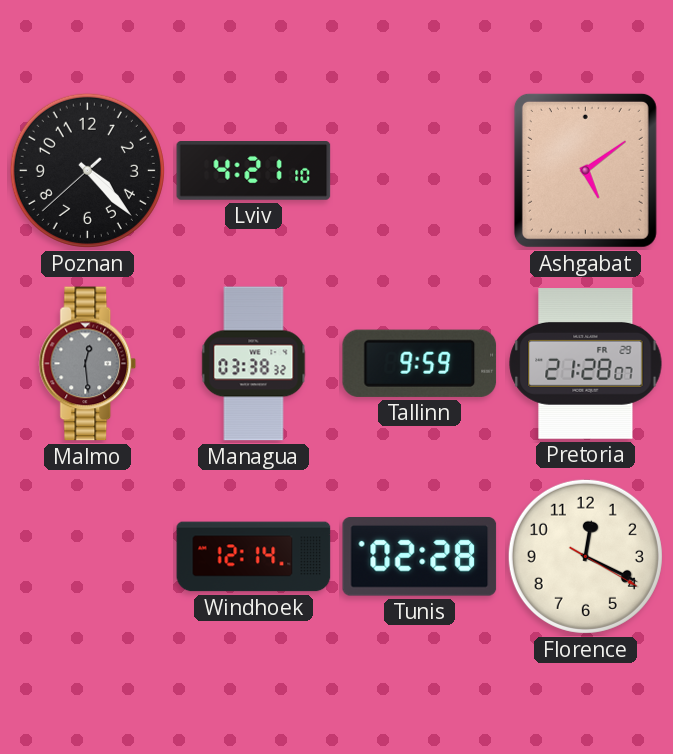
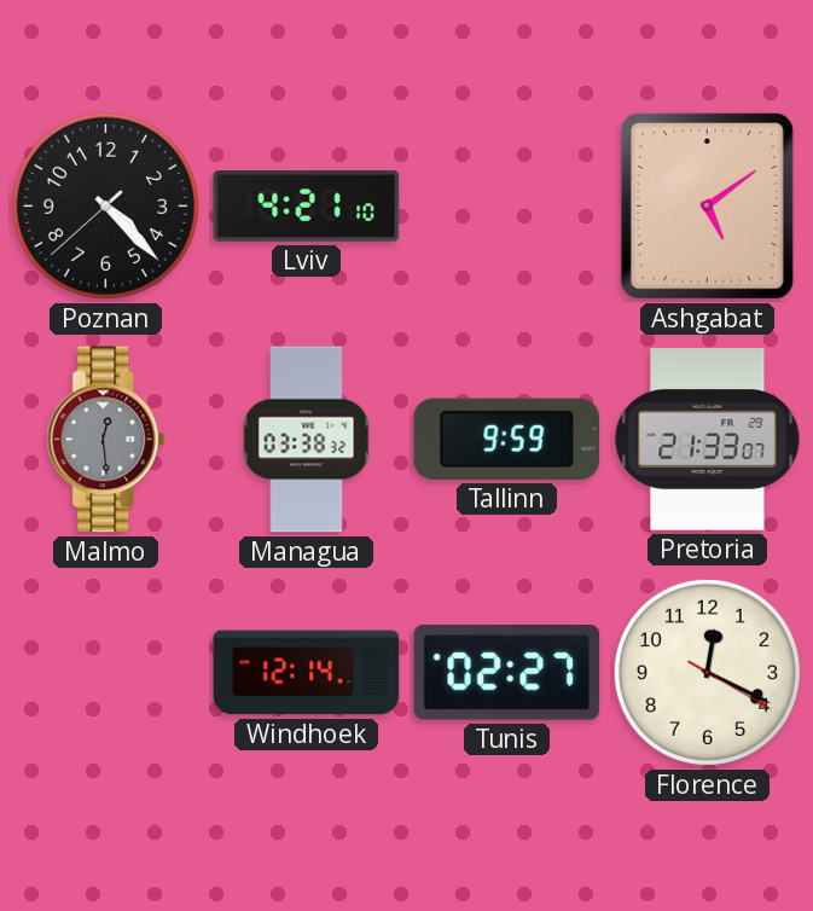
Pretoria: 21:28 -> 21:33
Tunis: 02:28 -> 02:27
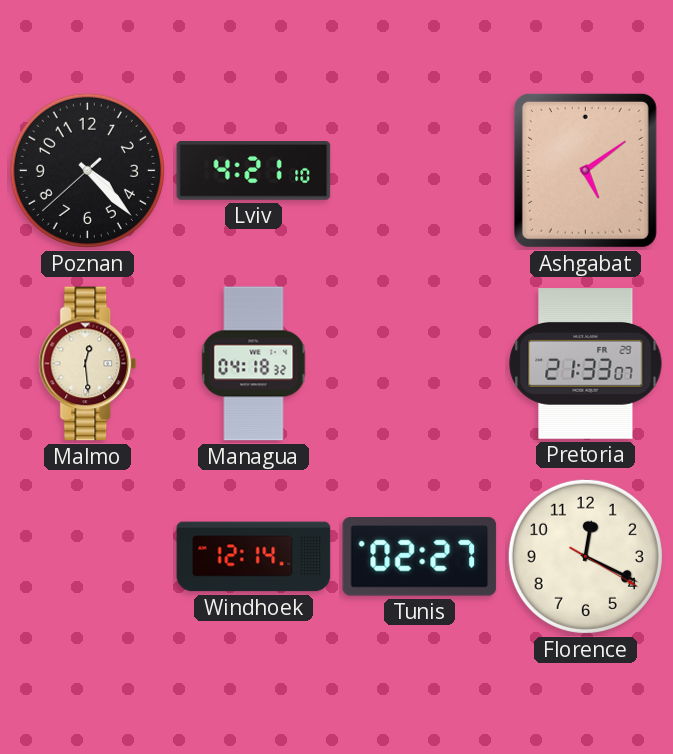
Malmo dial: grey -> cream
Managua: 03:38 -> 04:18
Tallinn: 9:59 -> none
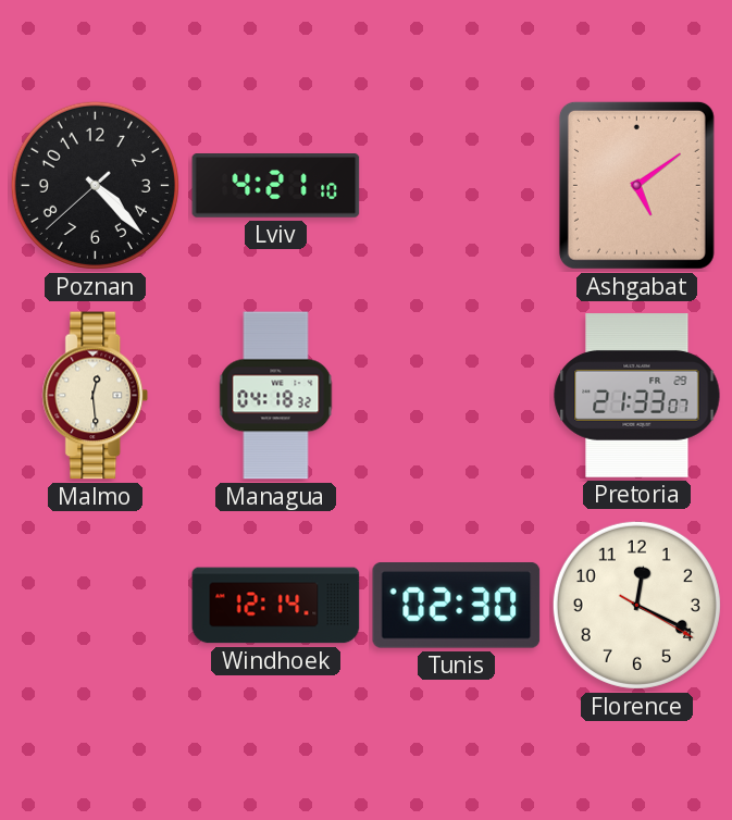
Tunis: 02:27 -> 02:30
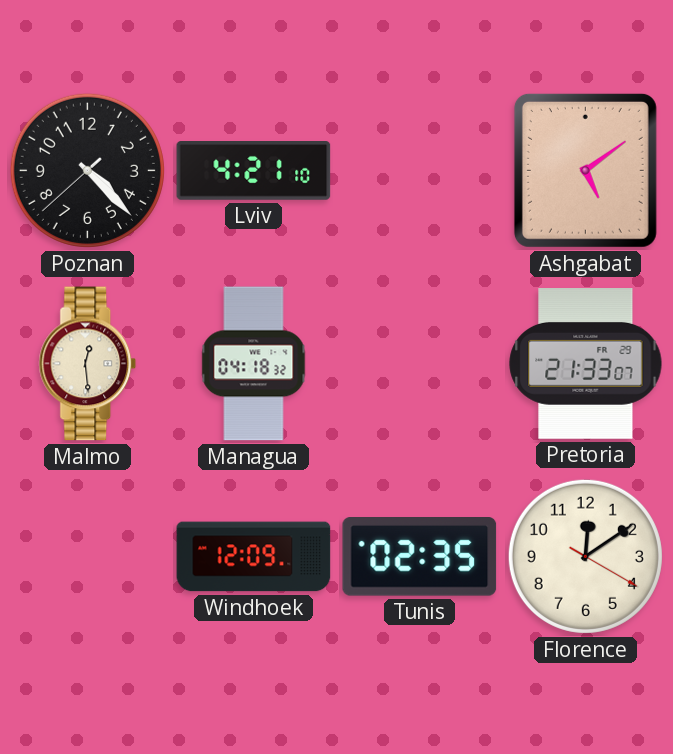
Windhoek: 12:14 -> 12:09
Tunis: 02:30 -> 02:35
Florence: 12:19 -> 12:09
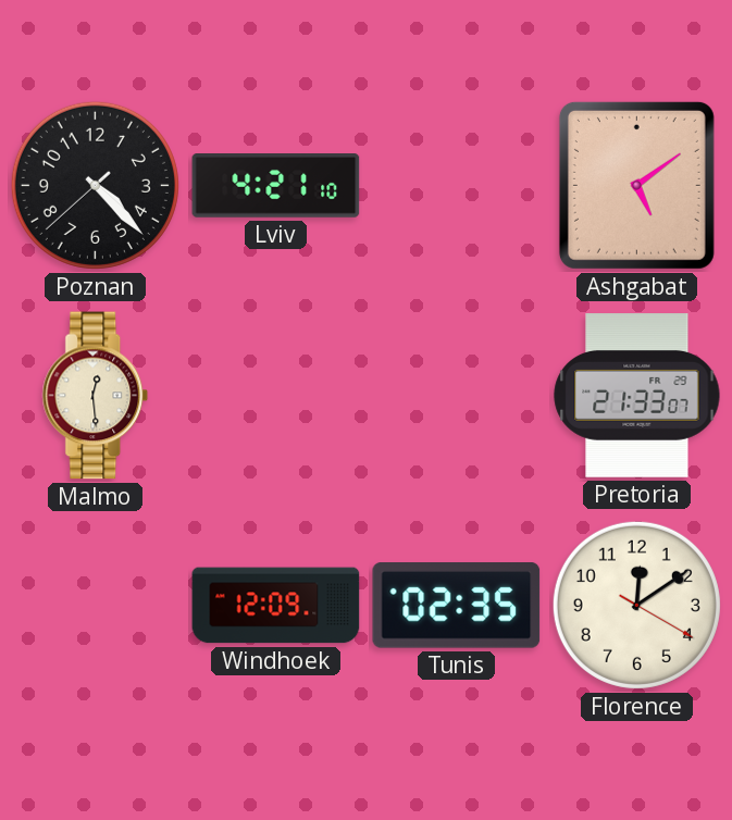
Managua: 04:18 -> none
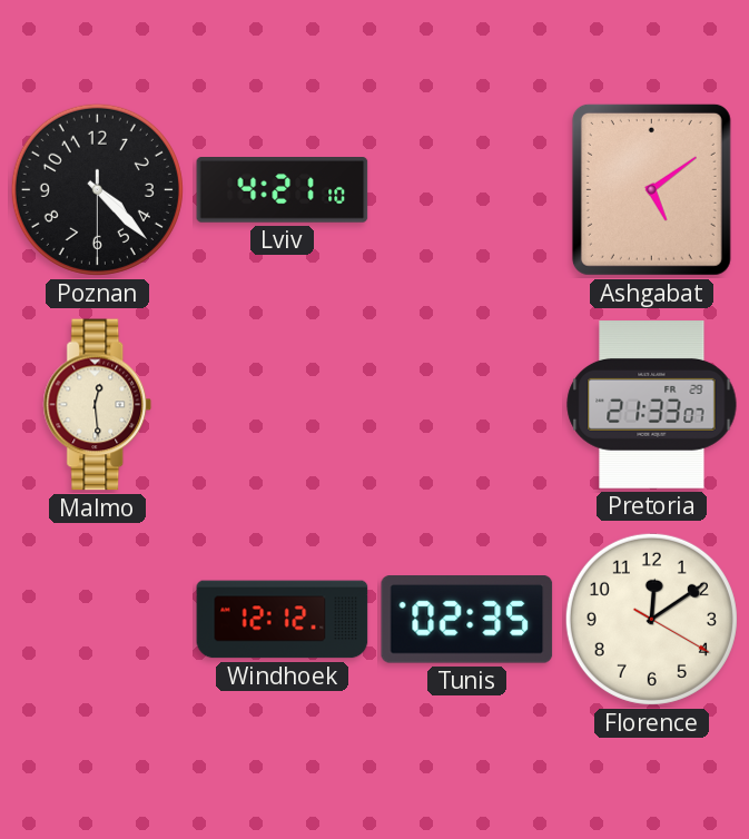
Poznan: 4:22:38 -> 4:22:30
Windhoek: 12:09 -> 12:12
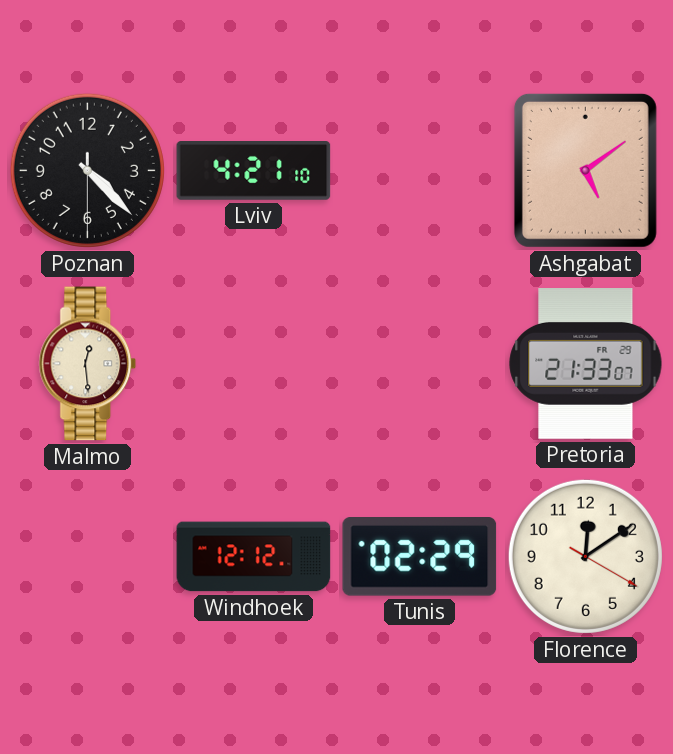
Tunis: 02:35 -> 02:29
